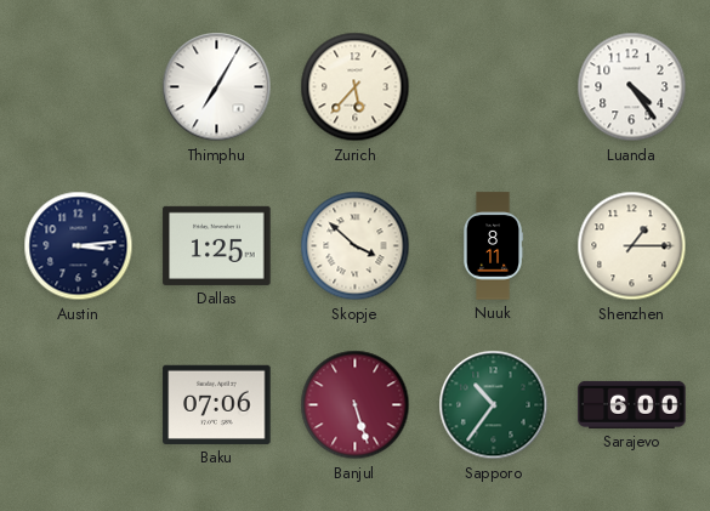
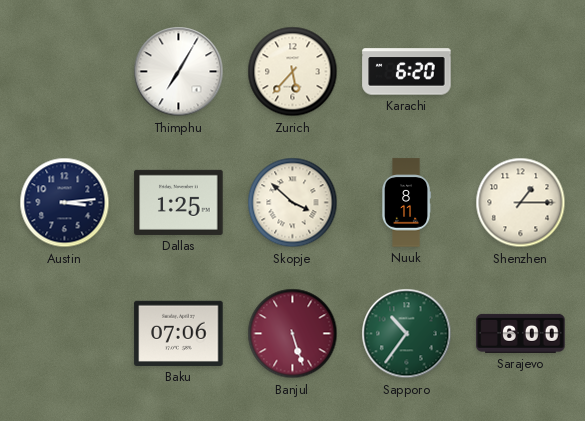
Karachi: none -> 6:20
Luanda: 4:24 -> none
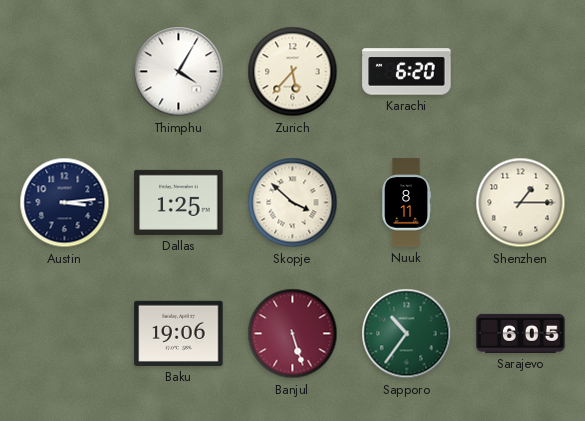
Thimphu: 7:05 -> 4:05
Baku: 07:06 -> 19:06
Sarajevo: 6:00 -> 6:05
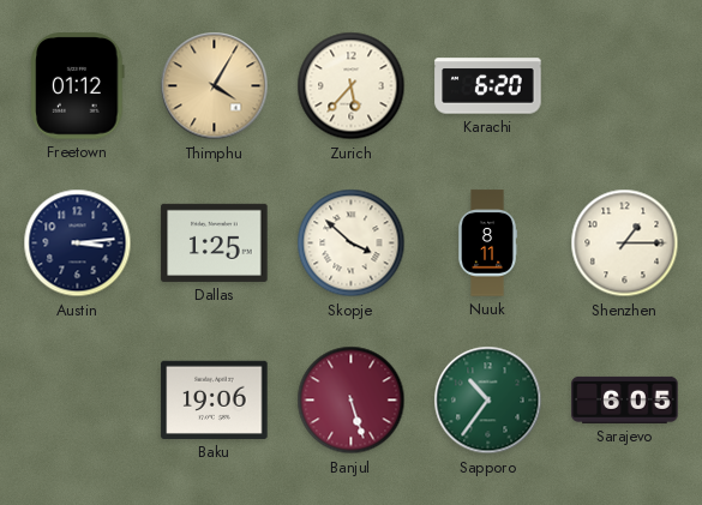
Freetown: none -> 01:12
Thimphu dial: white -> champagne
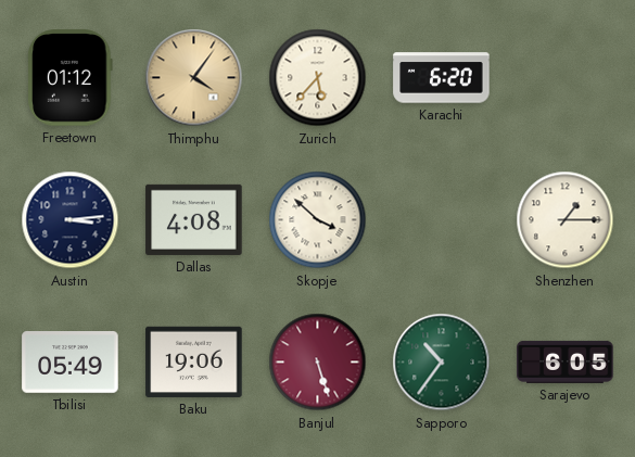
Thimphu: 4:05 -> 4:06
Dallas: 1:25 -> 4:08
Nuuk: 8:11 -> none
Tbilisi: none -> 05:49
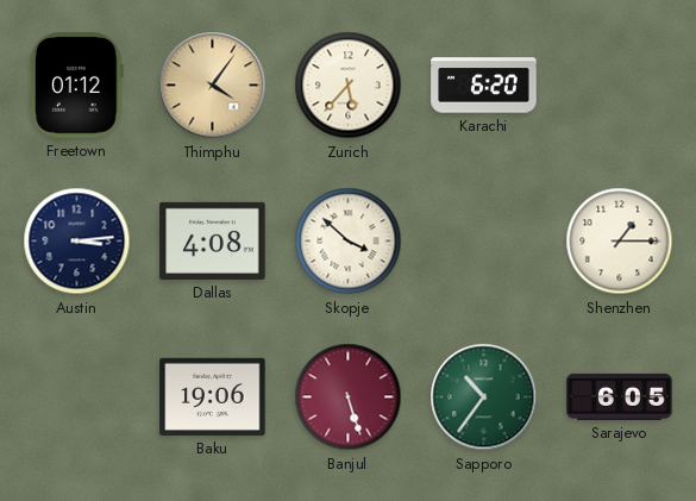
Tbilisi: 05:49 -> none
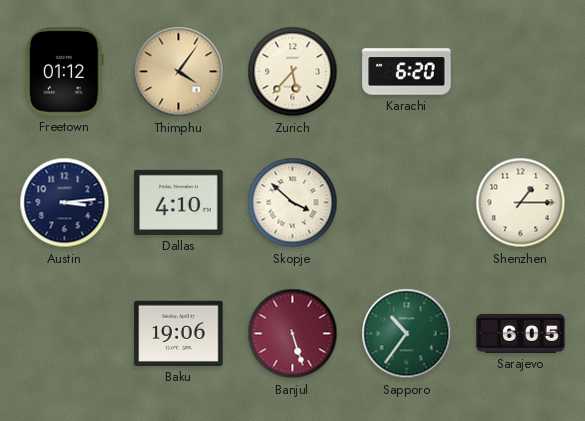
Dallas: 4:08 -> 4:10
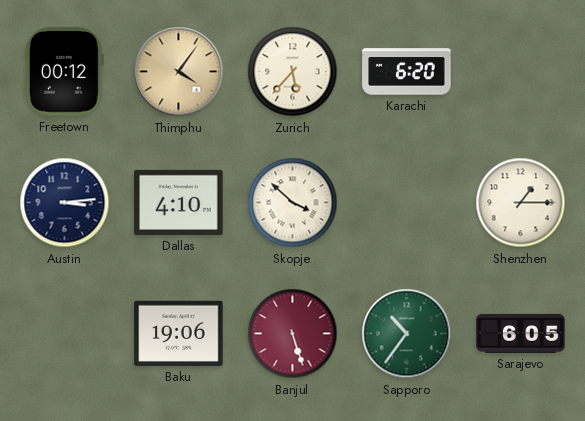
Freetown: 01:12 -> 00:12
